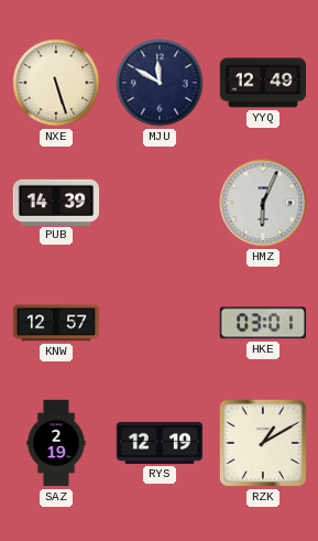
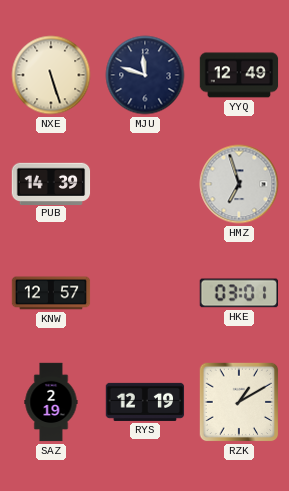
MJU: 11:50 -> 11:48
HMZ: 6:04 -> 6:57
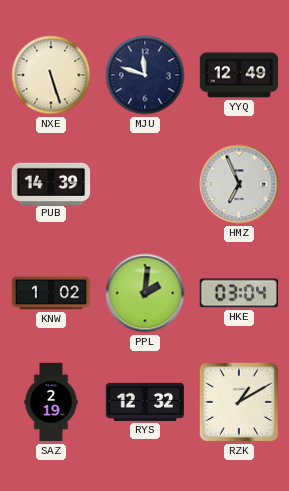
HMZ: 6:57 -> 6:56
KNW: 12:57 -> 1:02
PPL: none -> 2:01
HKE: 03:01 -> 03:04
RYS: 12:19 -> 12:32
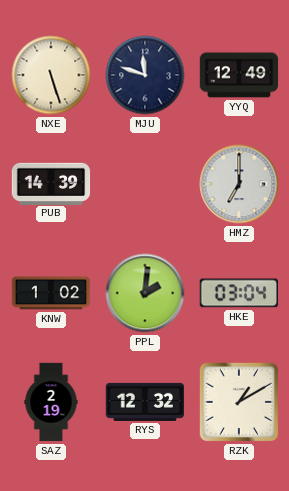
HMZ: 6:56 -> 7:00
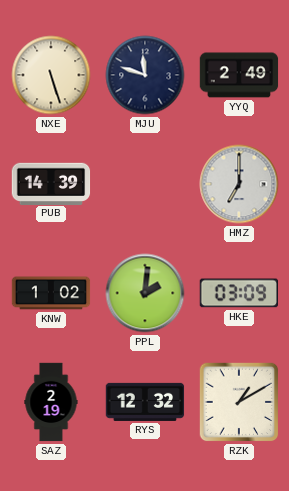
YYQ: 12:49 -> 2:49
HKE: 03:04 -> 03:09
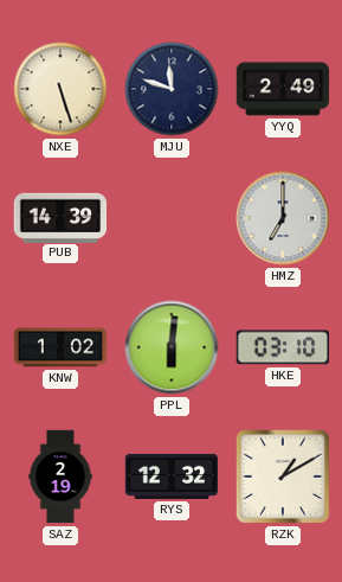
PPL: 2:01 -> 6:01
HKE: 03:09 -> 03:10
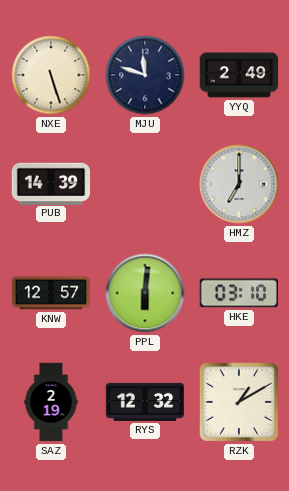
KNW: 1:02 -> 12:57
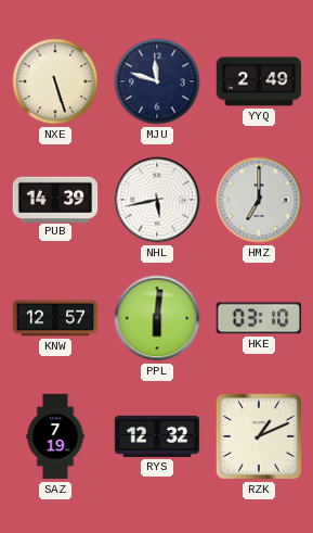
NHL: none -> 5:43
SAZ: 2:19 -> 7:19
RZK: 1:10 -> 1:11
